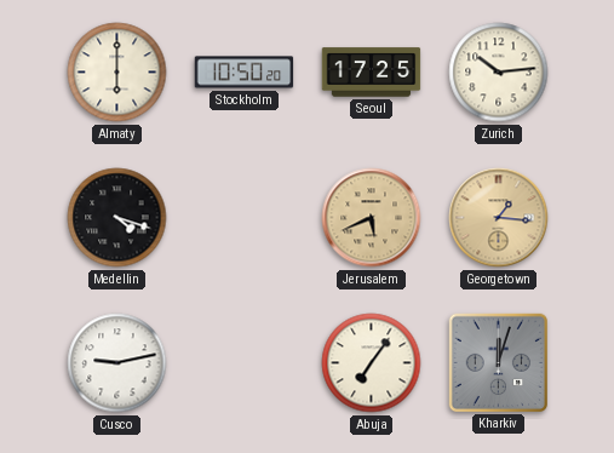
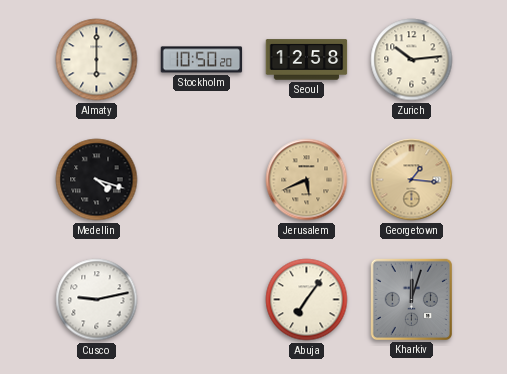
Seoul: 17:25 -> 12:58
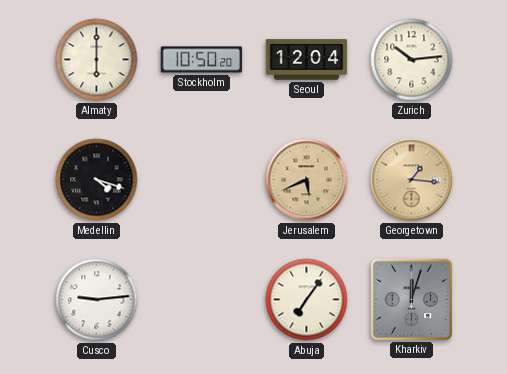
Seoul: 12:58 -> 12:04
Cusco: 9:13 -> 9:14
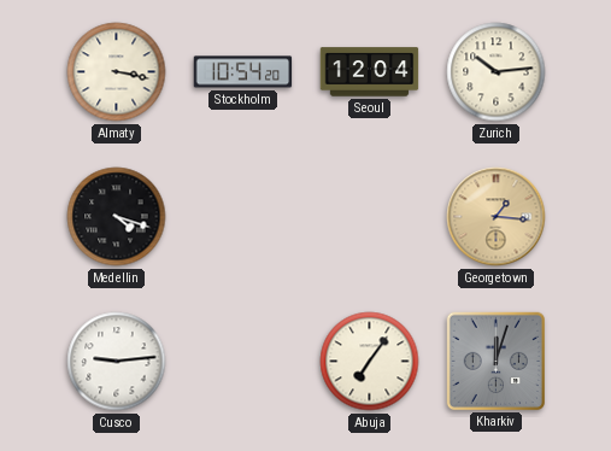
Almaty: 6:00 -> 3:17
Stockholm: 10:50 -> 10:54
Jerusalem: 5:41 -> none
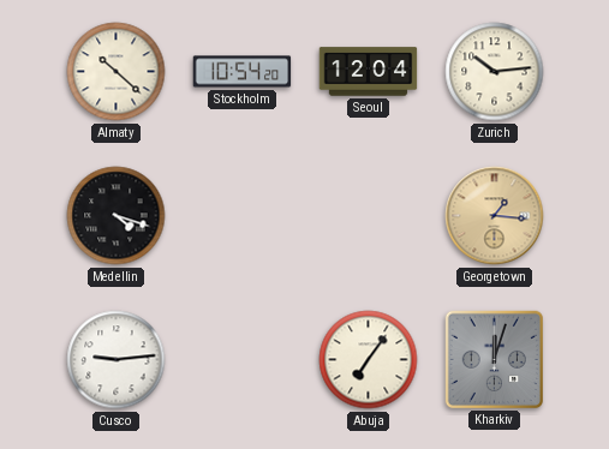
Almaty: 3:17 -> 10:22
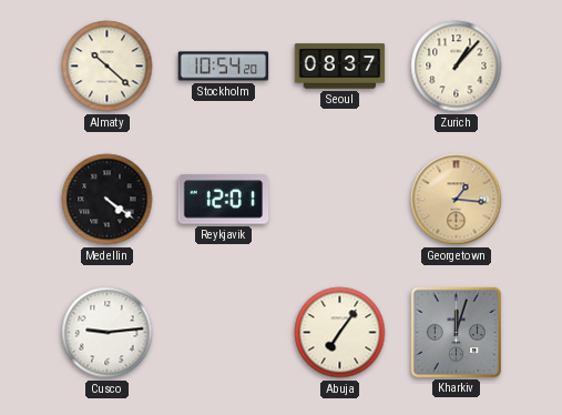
Seoul: 12:04 -> 08:37
Zurich: 10:14 -> 1:07
Medellin: 4:18 -> 4:21
Reykjavik: none -> 12:01
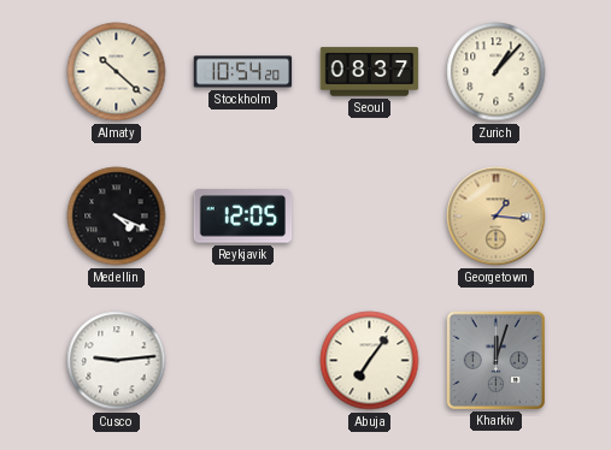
Medellin: 4:21 -> 4:19
Reykjavik: 12:01 -> 12:05
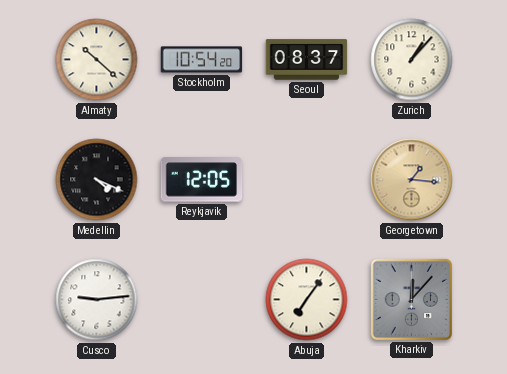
Kharkiv: 12:03 -> 12:07
